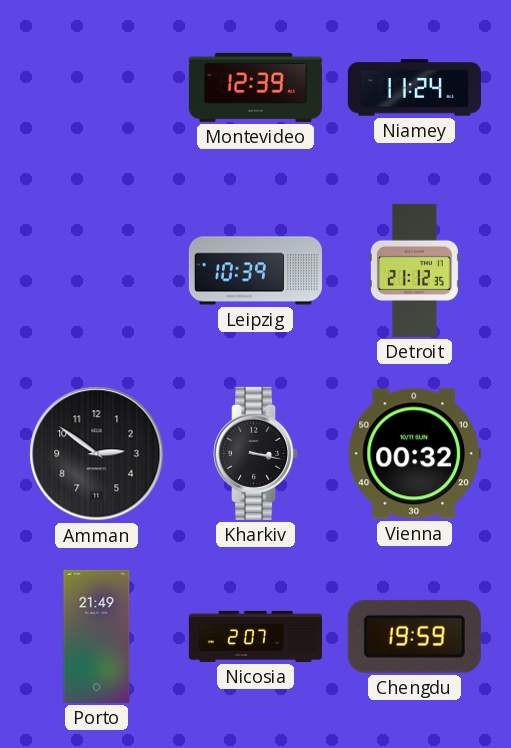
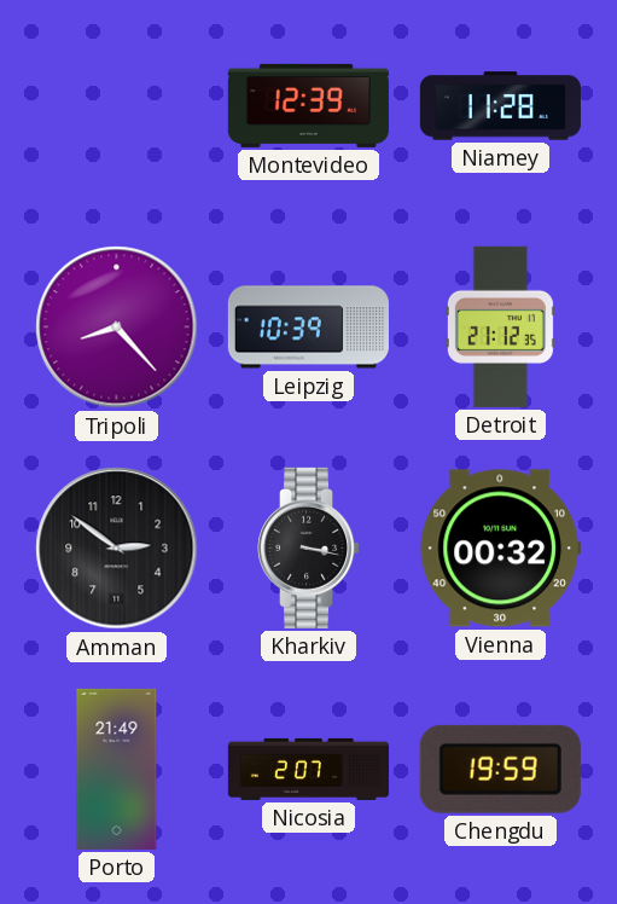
Niamey: 11:24 -> 11:28
Tripoli: none -> 8:23
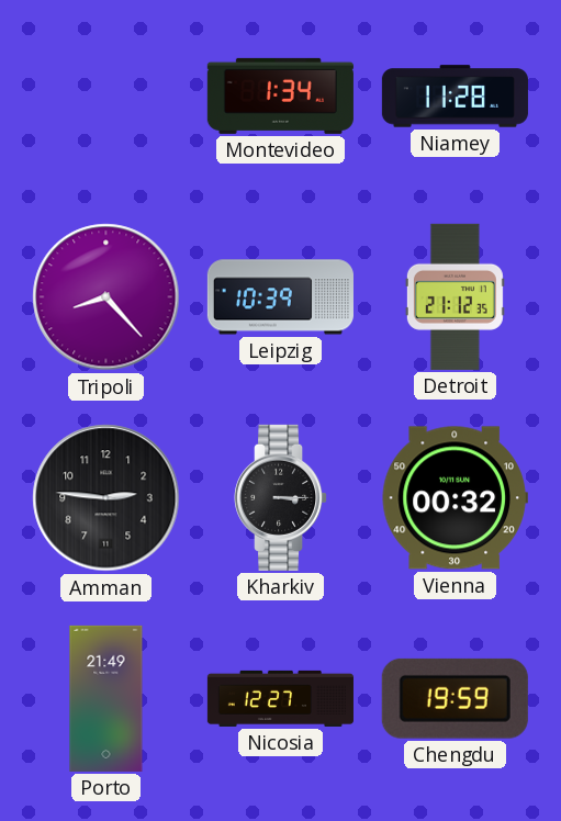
Montevideo: 12:39 -> 1:34
Amman: 2:51 -> 2:46
Kharkiv: 3:17 -> 3:15
Nicosia: 2:07 -> 12:27
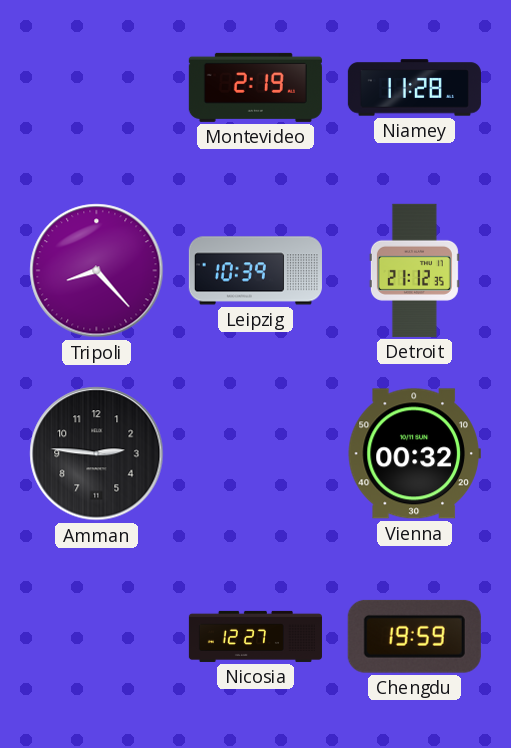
Montevideo: 1:34 -> 2:19
Kharkiv: 3:15 -> none
Porto: 21:49 -> none
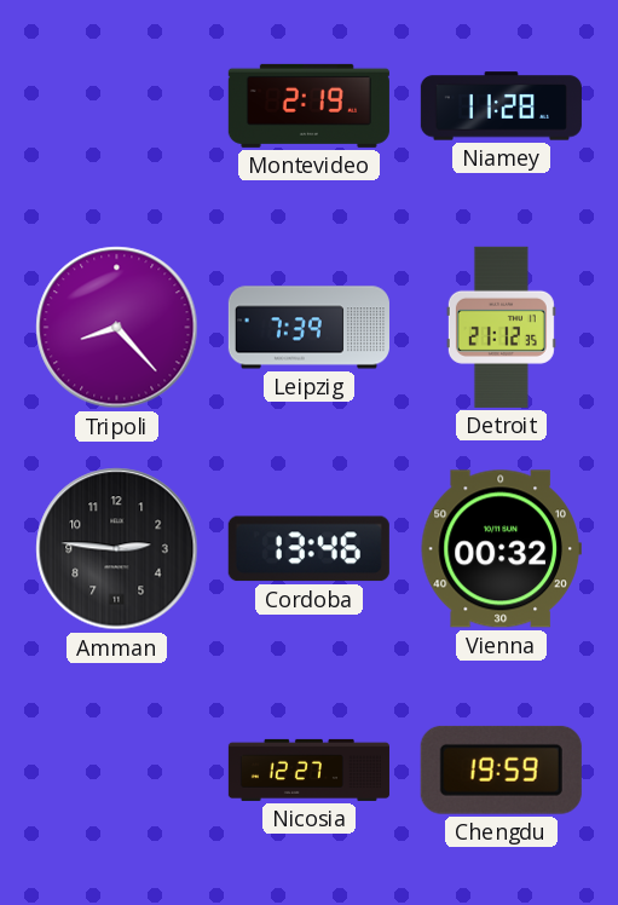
Leipzig: 10:39 -> 7:39
Cordoba: none -> 13:46
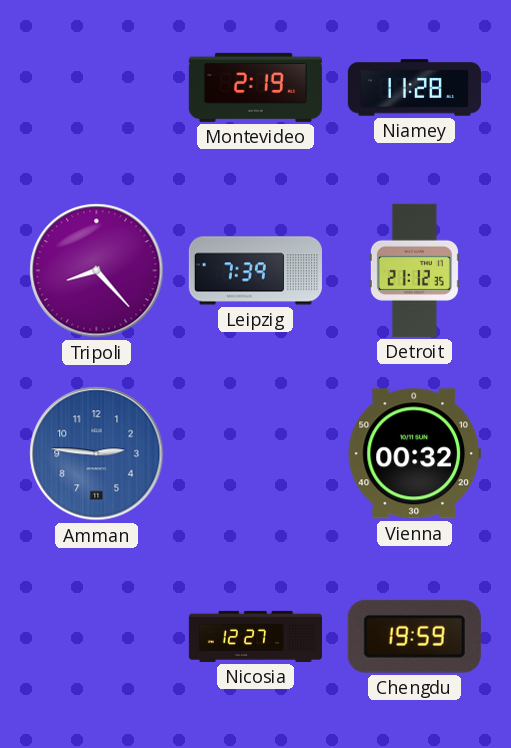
Amman dial: black -> blue
Cordoba: 13:46 -> none
